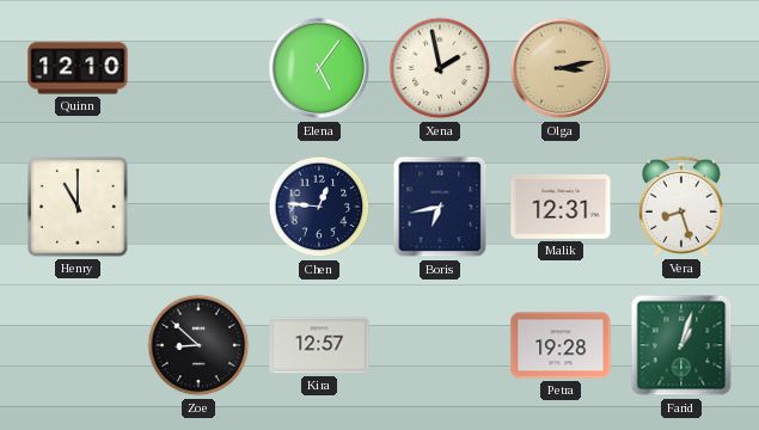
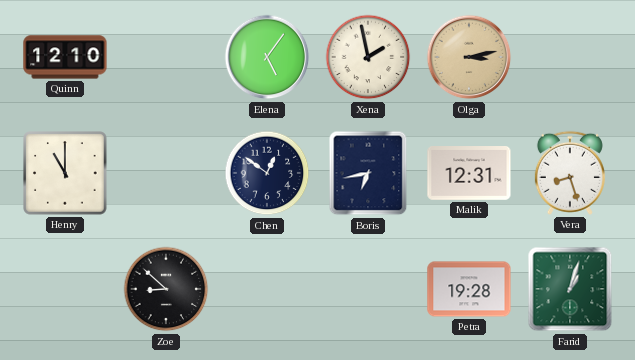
Chen: 12:46 -> 12:51
Kira: 12:57 -> none
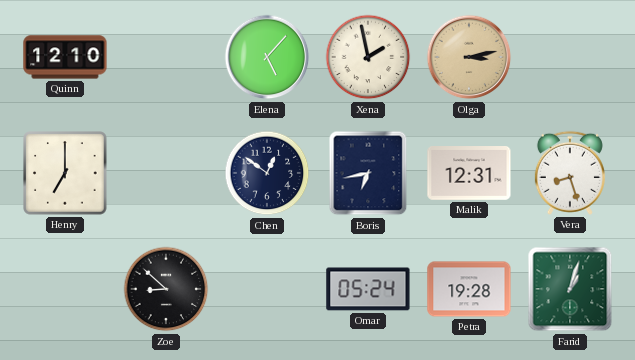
Elena: 5:06 -> 5:07
Henry: 11:00 -> 7:00
Omar: none -> 05:24
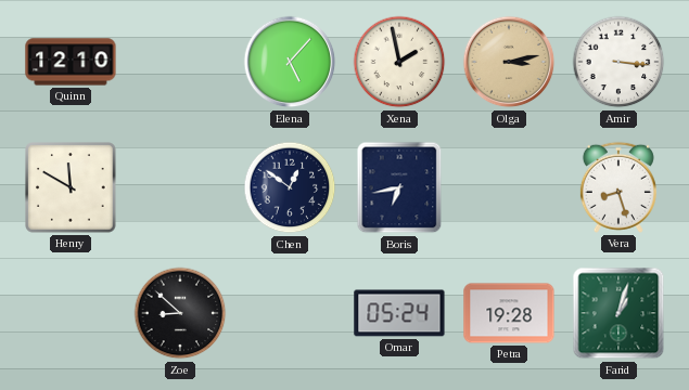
Amir: none -> 3:16
Henry: 7:00 -> 11:50
Malik: 12:31 -> none
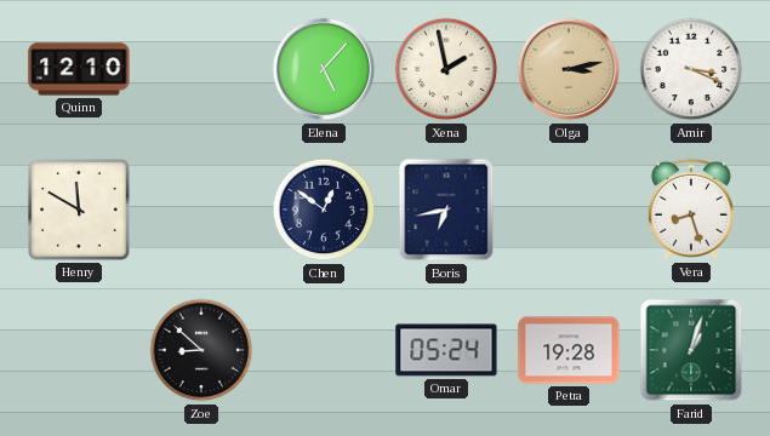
Amir: 3:16 -> 3:19
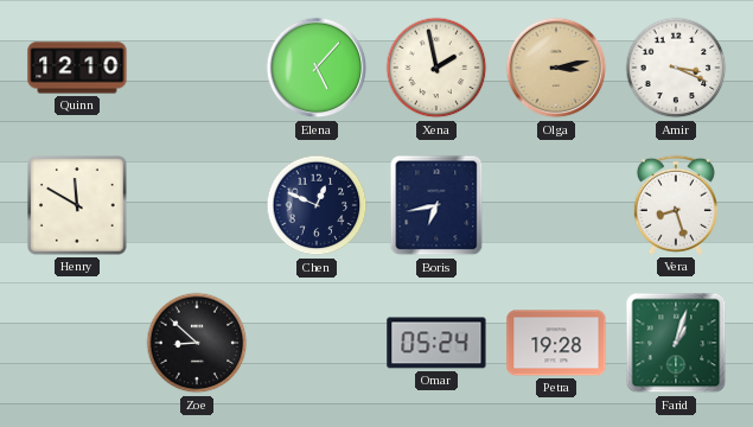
Chen: 12:51 -> 12:49
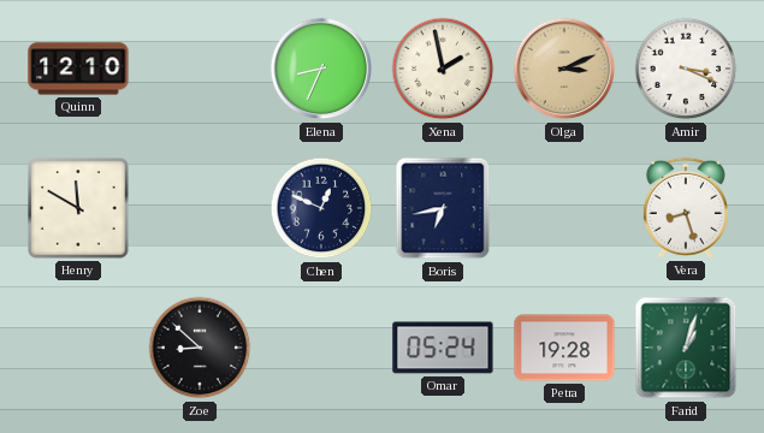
Elena: 5:07 -> 8:34
Olga: 3:13 -> 3:11
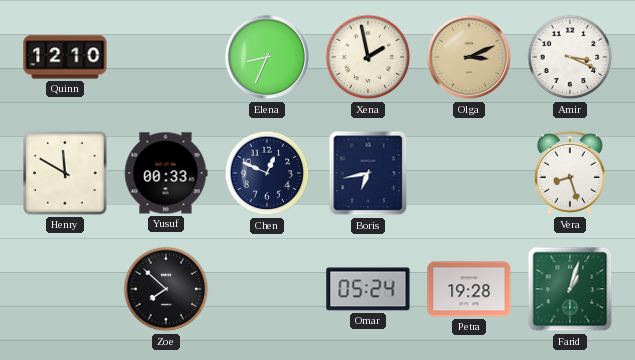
Yusuf: none -> 00:33
Zoe: 8:52 -> 7:52
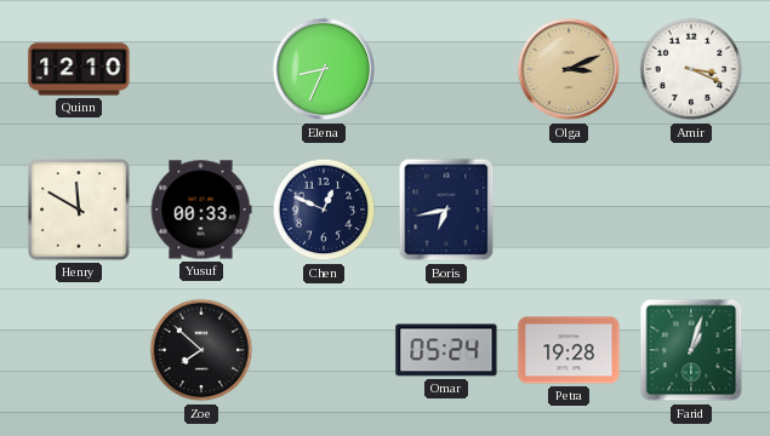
Xena: 1:58 -> none
Vera: 8:27 -> none
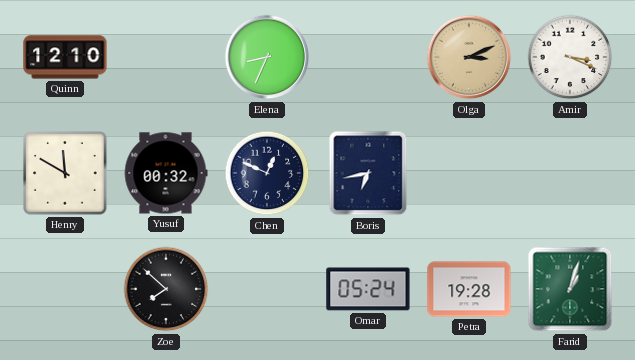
Yusuf: 00:33 -> 00:32
